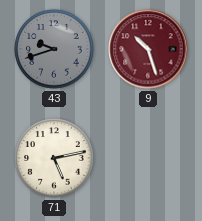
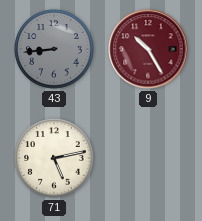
43: 9:42 -> 8:44
9: 10:27 -> 10:25
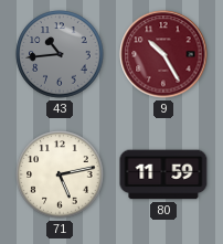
43: 8:44 -> 10:44
80: none -> 11:59
